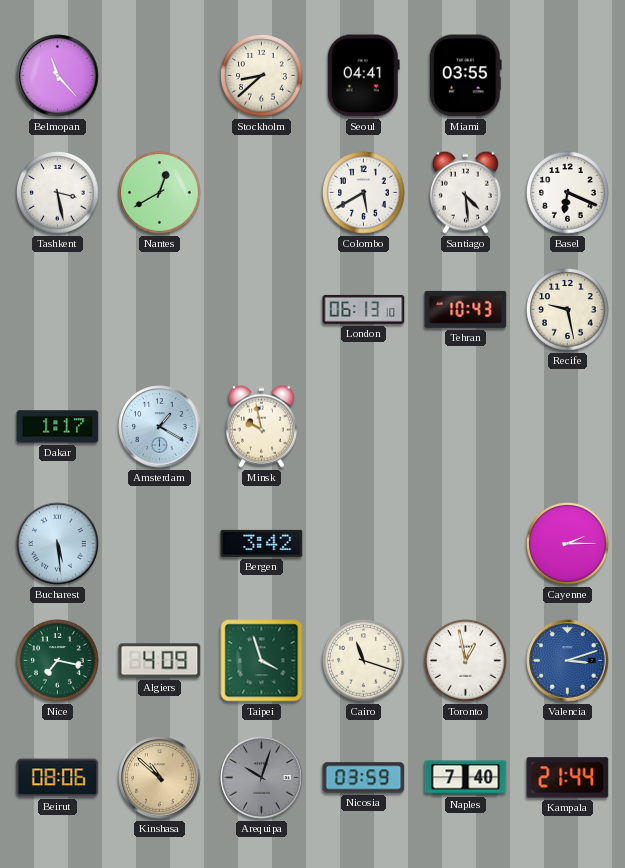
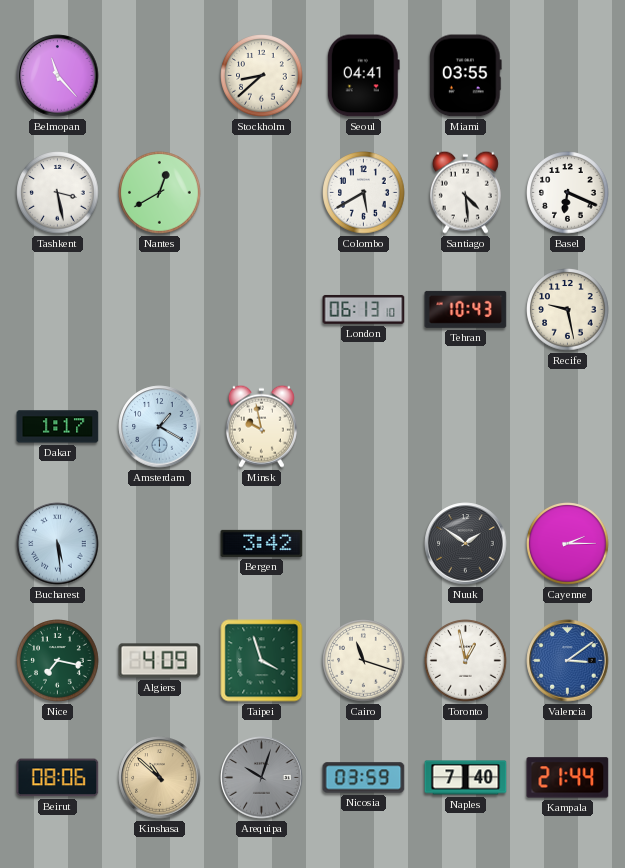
Nuuk: none -> 1:51
Valencia: 3:12 -> 3:09
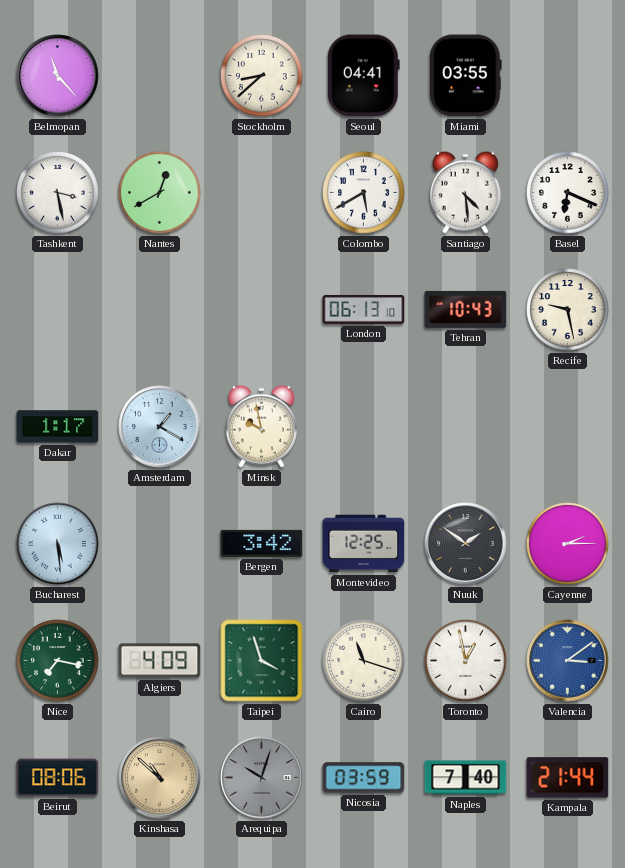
Montevideo: none -> 12:25
